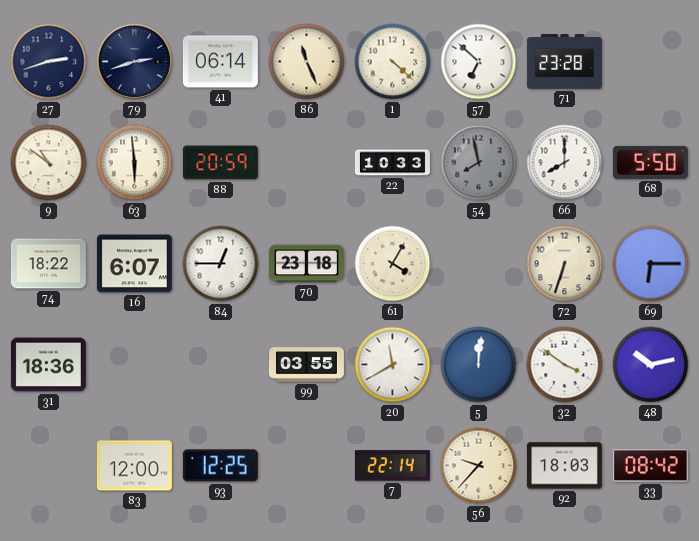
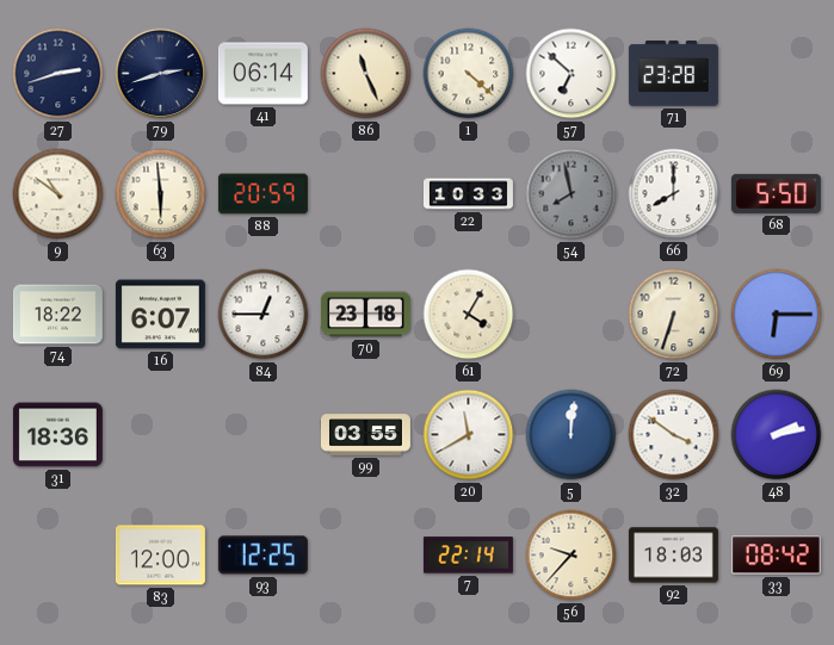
48: 10:13 -> 2:13
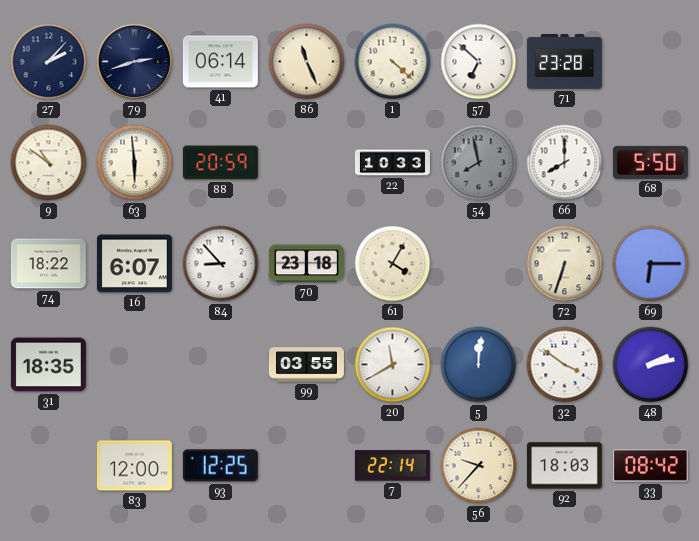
27: 2:42 -> 2:07
84: 12:45 -> 8:53
31: 18:36 -> 18:35
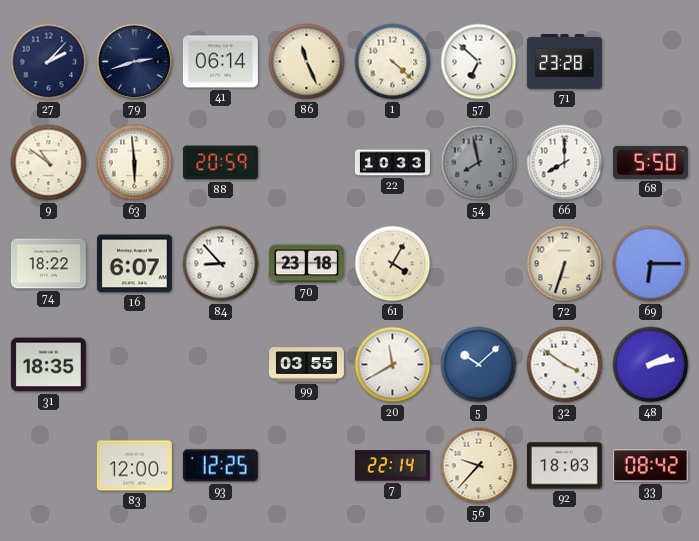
5: 12:01 -> 10:08
